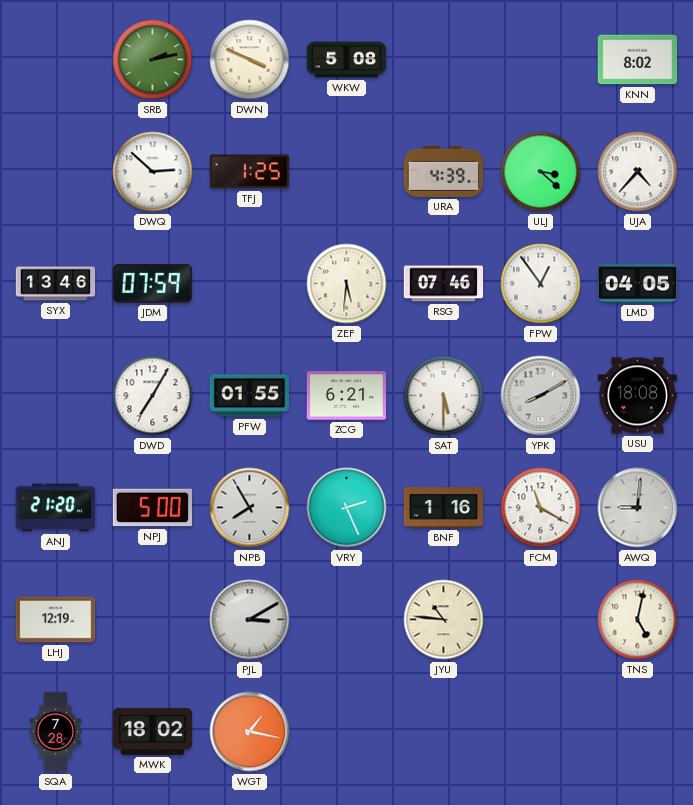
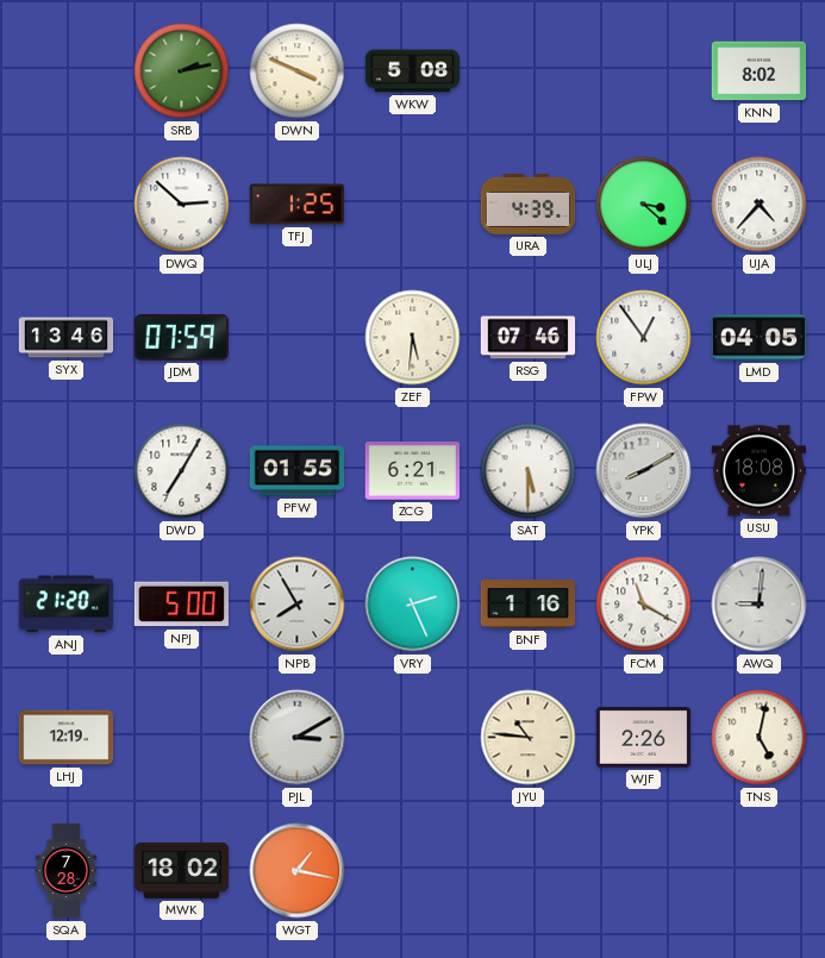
WJF: none -> 2:26
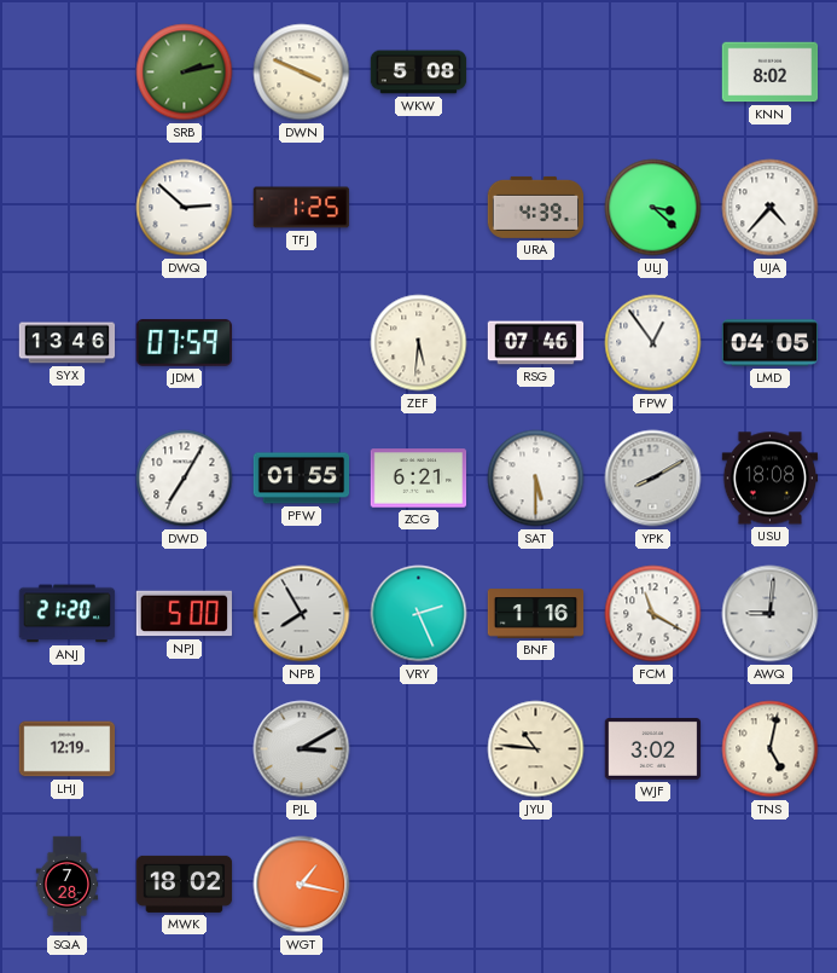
WJF: 2:26 -> 3:02
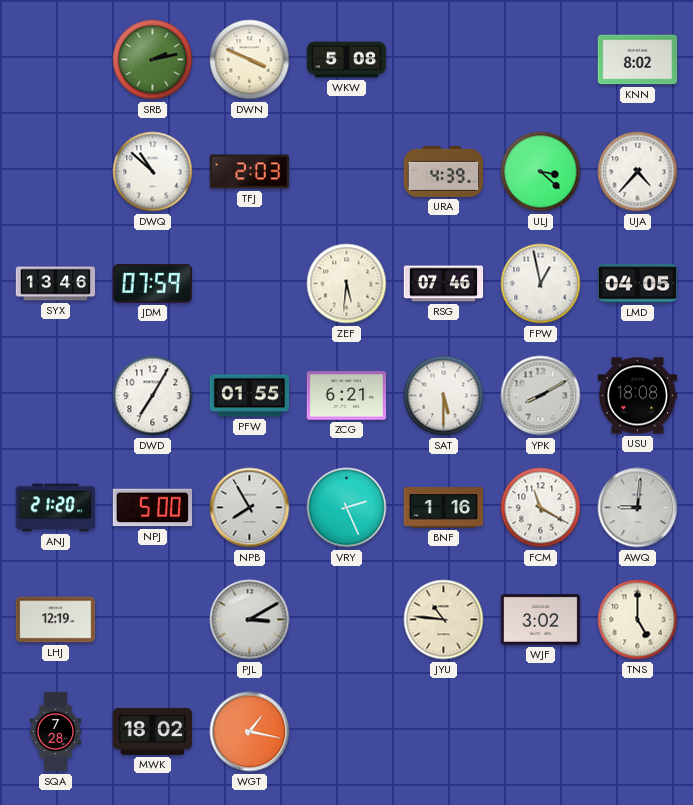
DWQ: 2:52 -> 10:52
TFJ: 1:25 -> 2:03
FPW: 12:54 -> 12:58
TNS: 5:02 -> 5:00
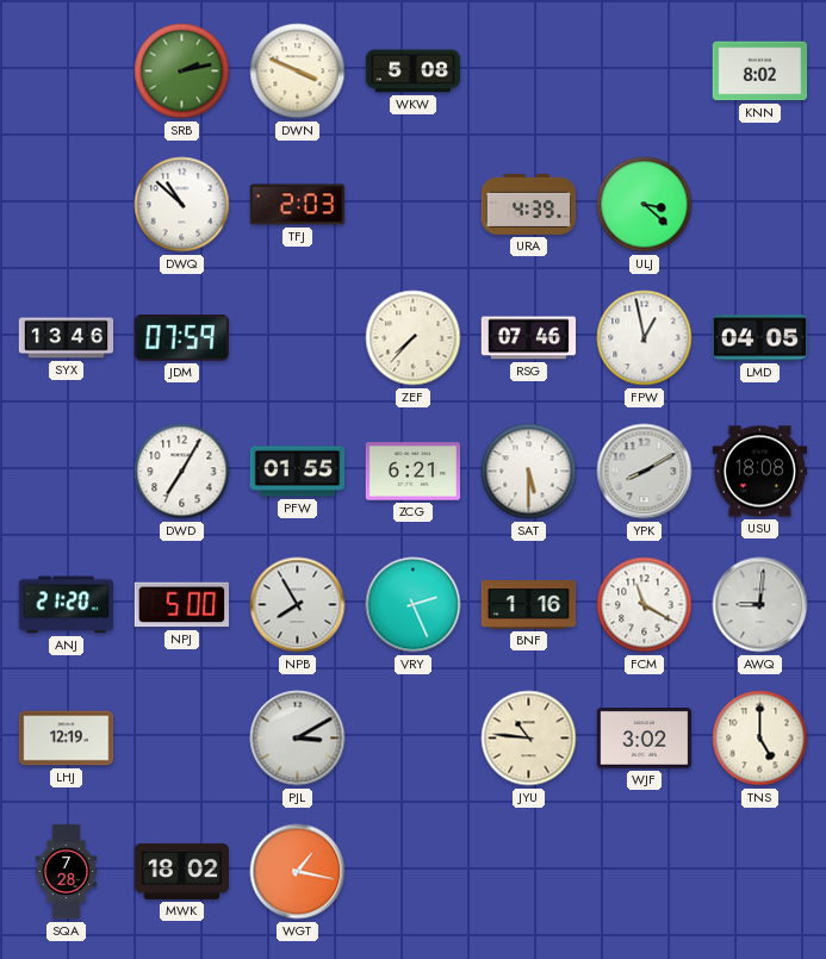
UJA: 4:37 -> none
ZEF: 5:31 -> 7:37
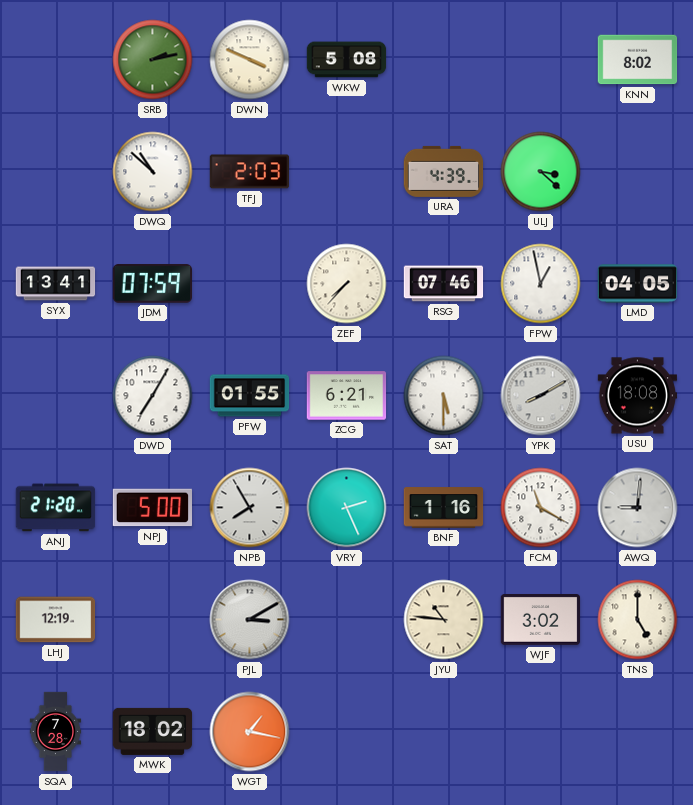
SYX: 13:46 -> 13:41
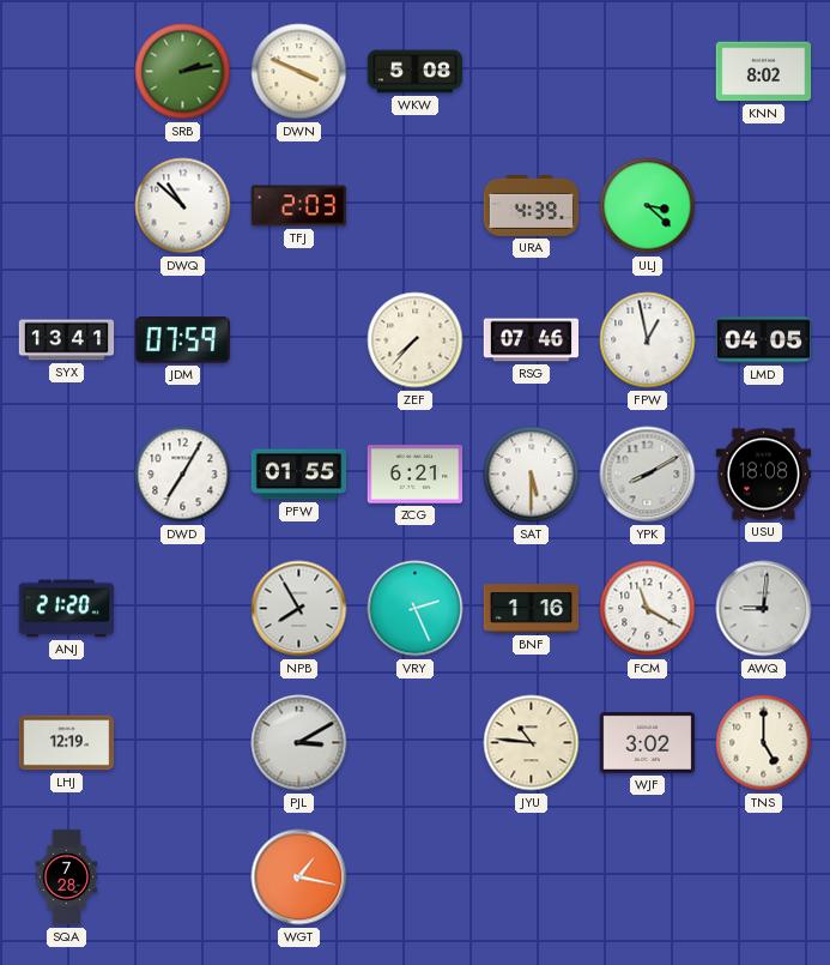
NPJ: 5:00 -> none
MWK: 18:02 -> none
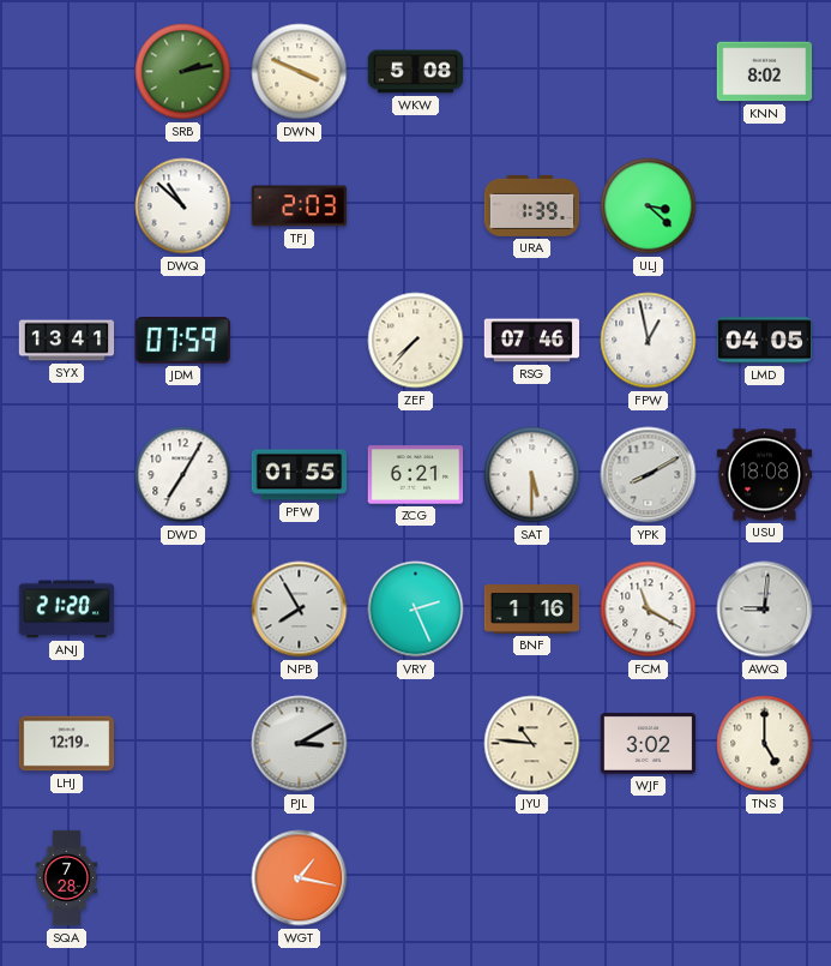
URA: 4:39 -> 1:39
